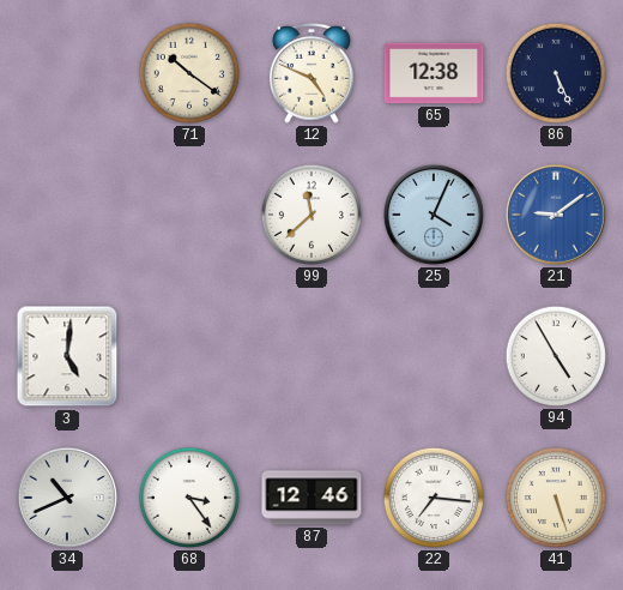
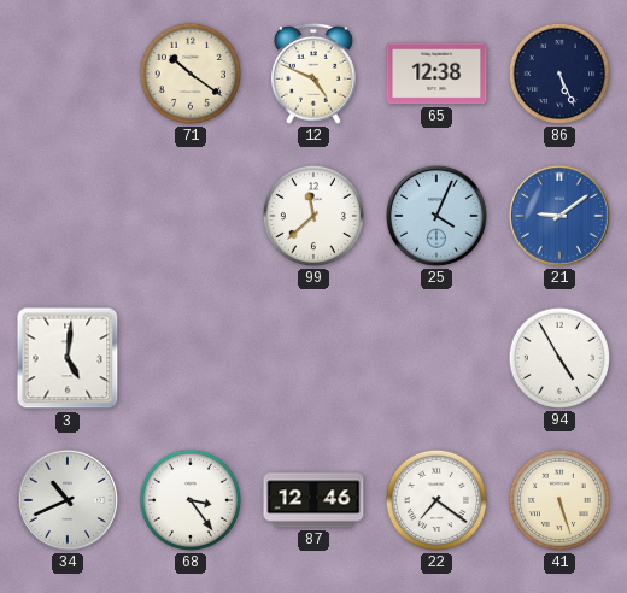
22: 7:16 -> 7:21
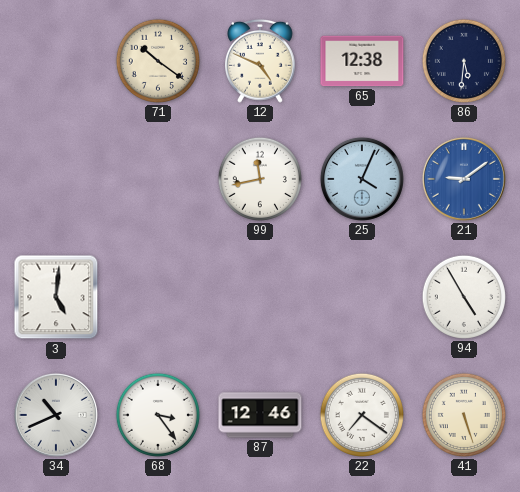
86: 5:26 -> 5:31
99: 11:38 -> 11:43
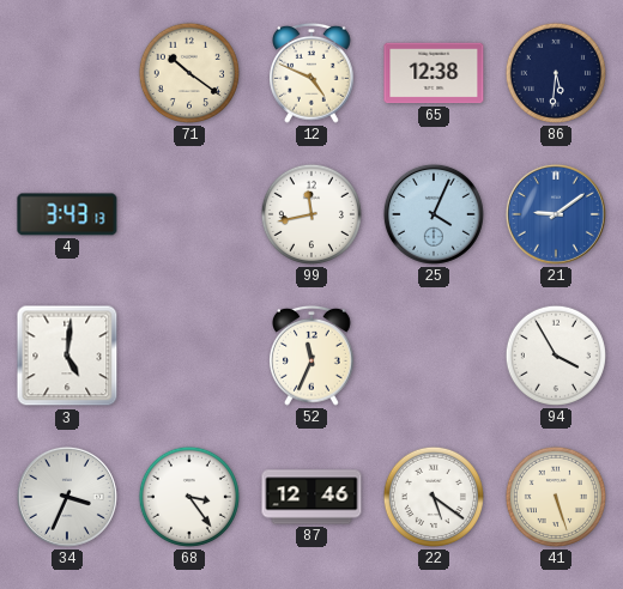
4: none -> 3:43
52: none -> 11:34
94: 4:55 -> 3:55
34: 10:41 -> 3:34
22: 7:21 -> 5:21
